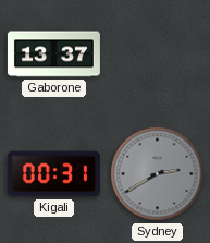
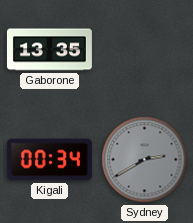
Gaborone: 13:37 -> 13:35
Kigali: 00:31 -> 00:34
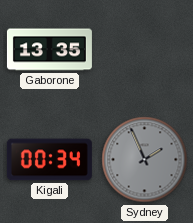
Sydney: 2:40 -> 1:56
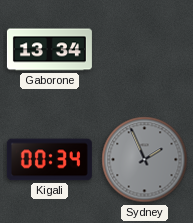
Gaborone: 13:35 -> 13:34
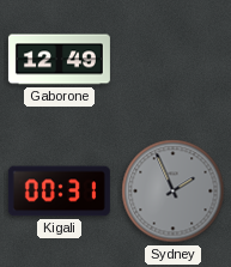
Gaborone: 13:34 -> 12:49
Kigali: 00:34 -> 00:31
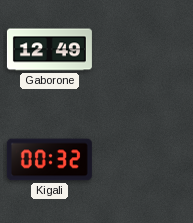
Kigali: 00:31 -> 00:32
Sydney: 1:56 -> none
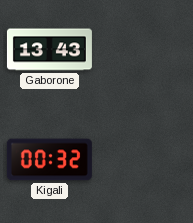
Gaborone: 12:49 -> 13:43
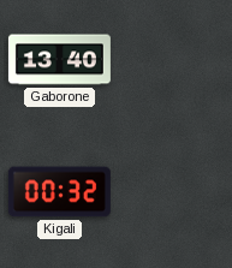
Gaborone: 13:43 -> 13:40
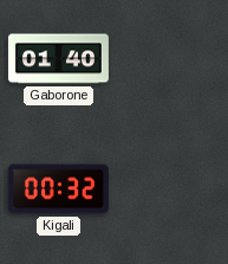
Gaborone: 13:40 -> 01:40
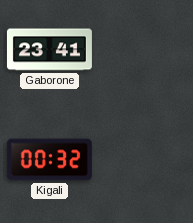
Gaborone: 01:40 -> 23:41
